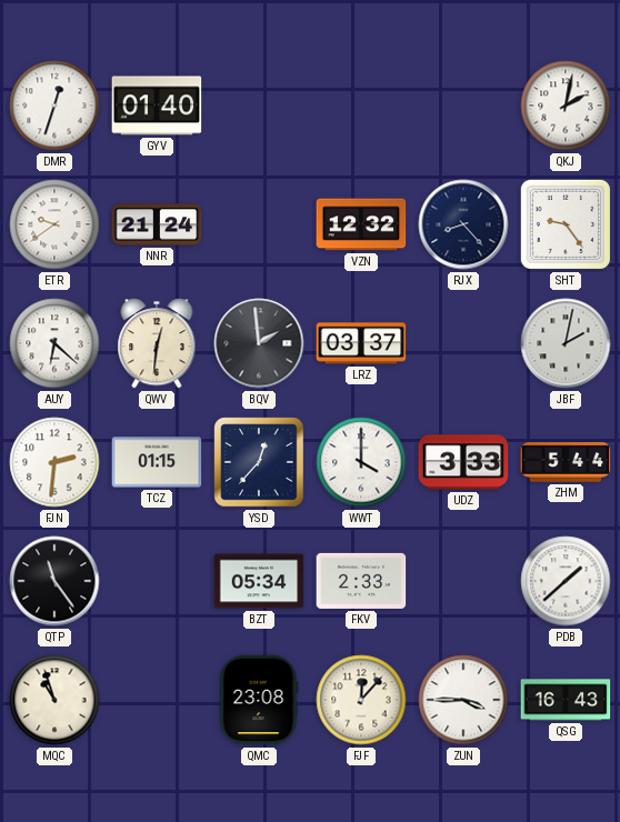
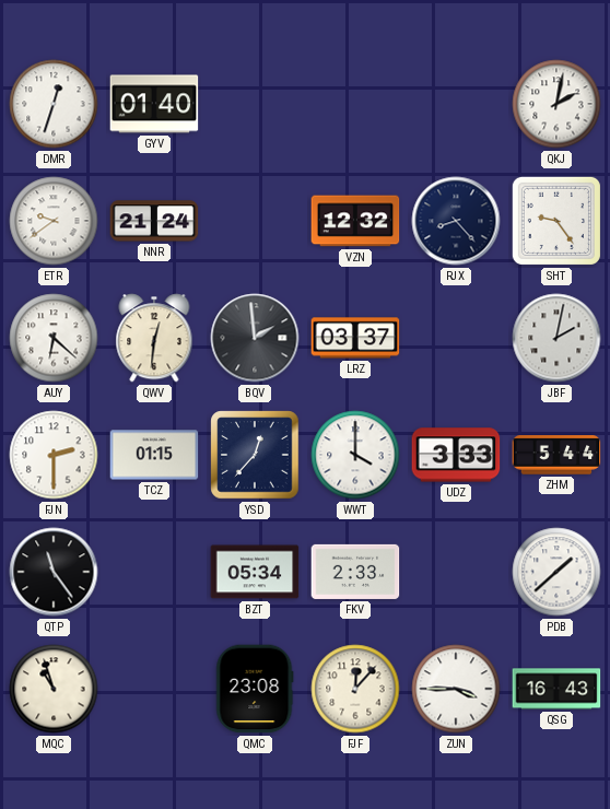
FJN: 2:31 -> 2:30
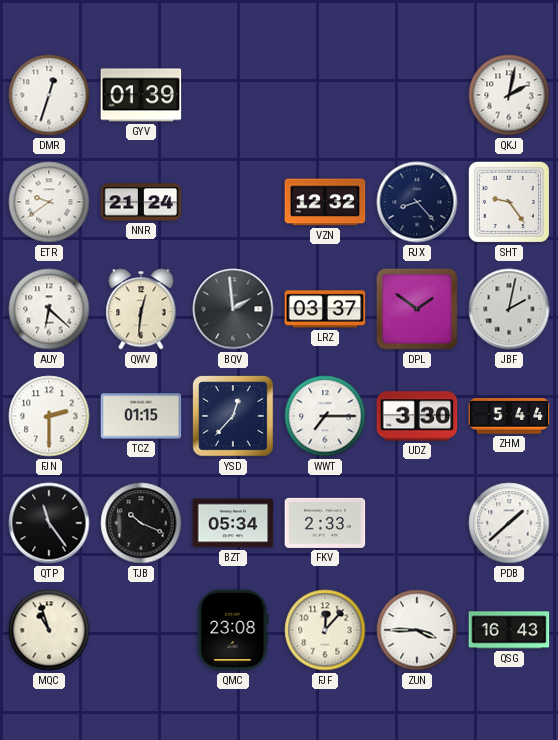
GYV: 01:40 -> 01:39
DPL: none -> 1:51
WWT: 4:00 -> 7:15
UDZ: 3:33 -> 3:30
TJB: none -> 10:19
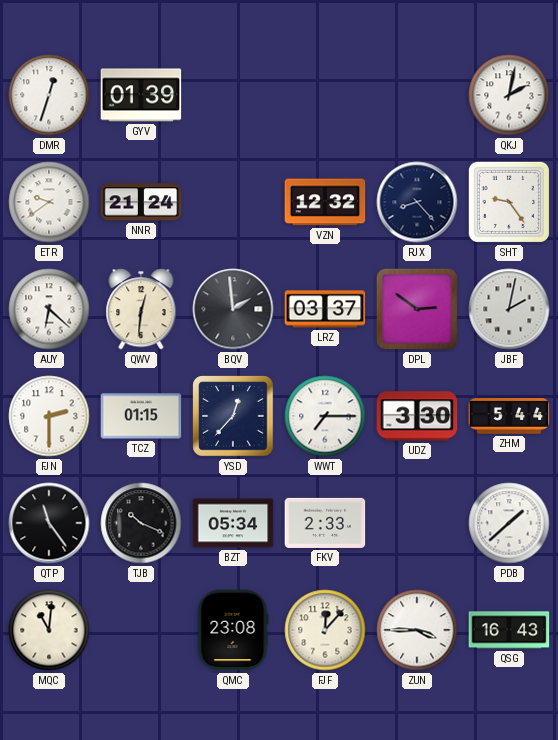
DPL: 1:51 -> 2:51
MQC: 10:57 -> 11:01
